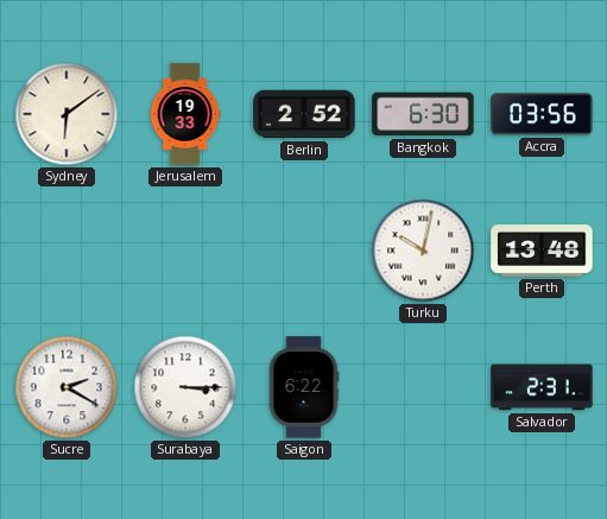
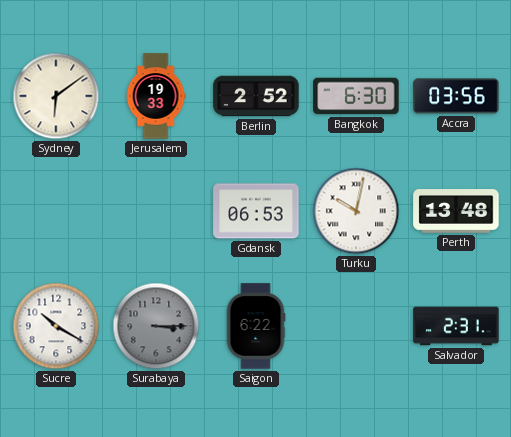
Gdansk: none -> 06:53
Sucre: 2:20 -> 10:20
Surabaya dial: white -> grey
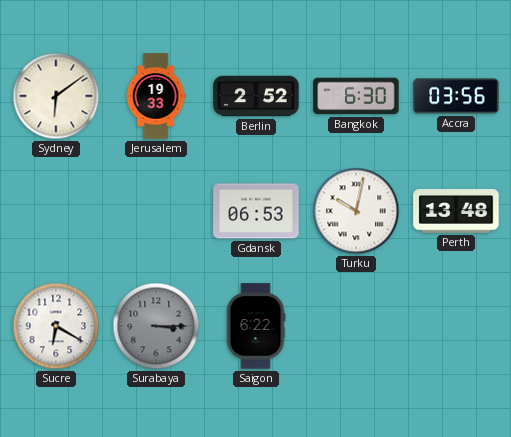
Sucre: 10:20 -> 6:20
Salvador: 2:31 -> none
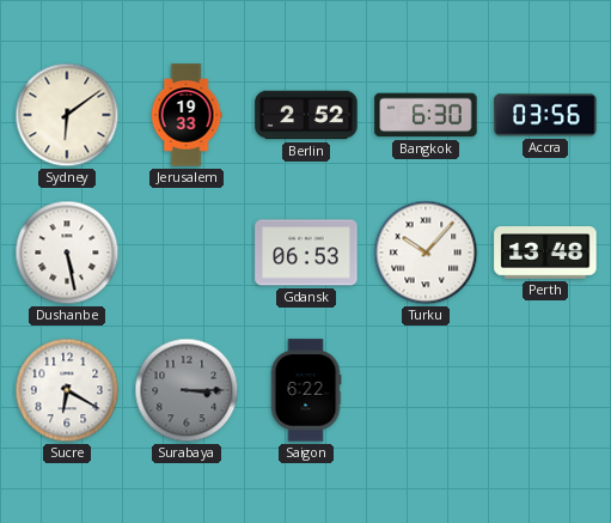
Dushanbe: none -> 5:28
Turku: 10:02 -> 10:07
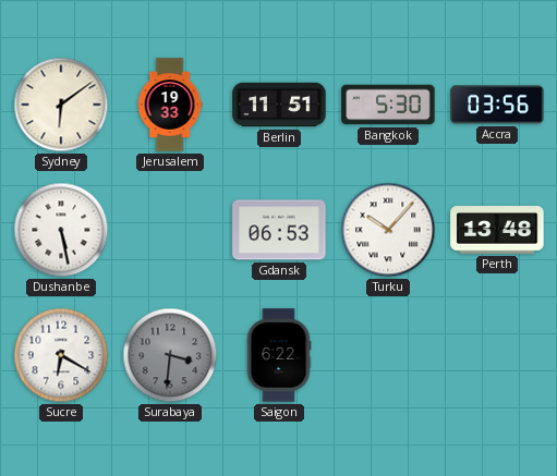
Berlin: 2:52 -> 11:51
Bangkok: 6:30 -> 5:30
Surabaya: 3:15 -> 3:31
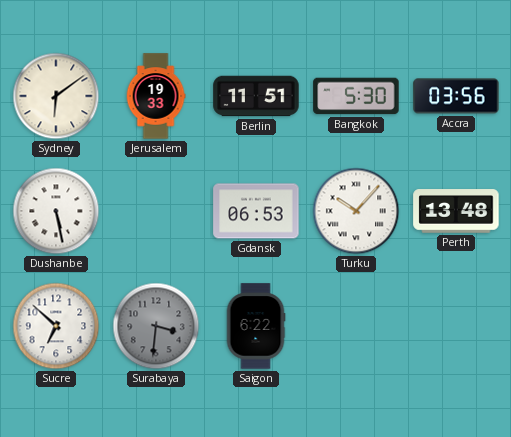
Sucre: 6:20 -> 6:52
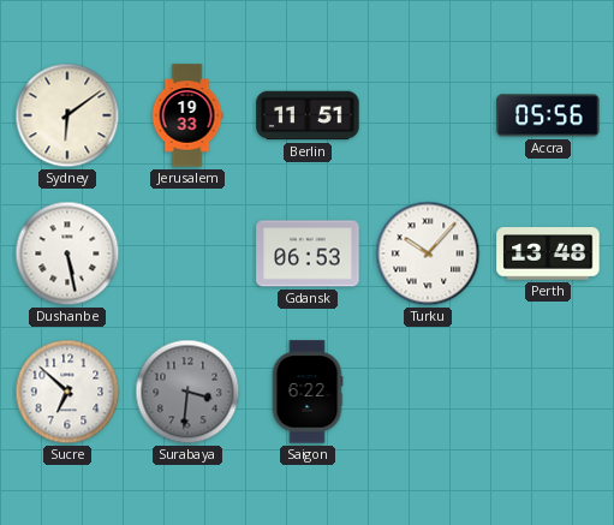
Bangkok: 5:30 -> none
Accra: 03:56 -> 05:56
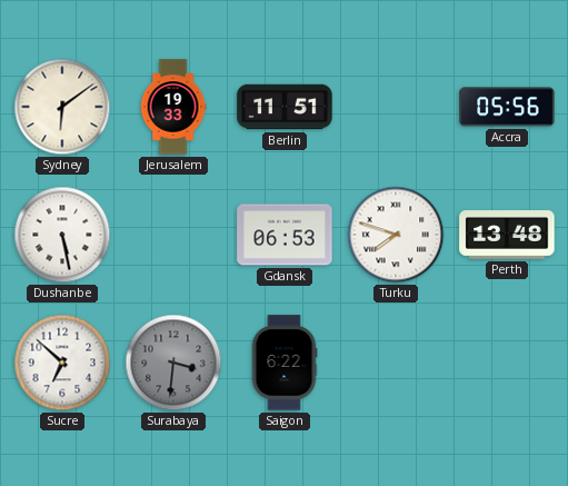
Turku: 10:07 -> 7:48
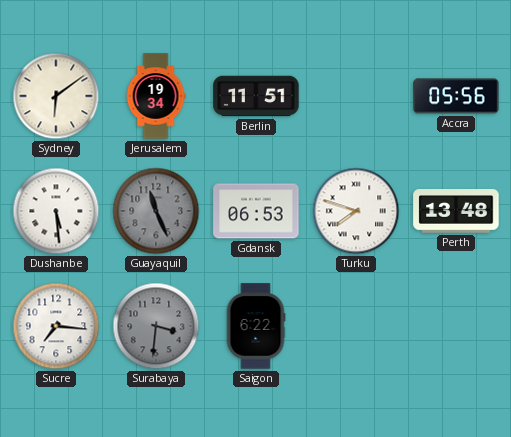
Jerusalem: 19:33 -> 19:34
Dushanbe: 5:28 -> 5:29
Guayaquil: none -> 11:26
Sucre: 6:52 -> 7:16
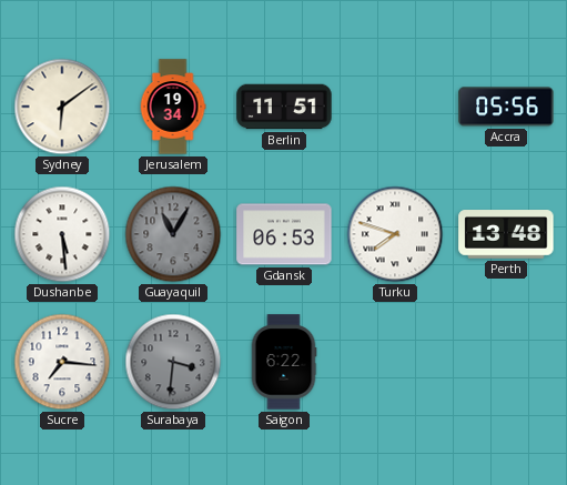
Guayaquil: 11:26 -> 11:05
